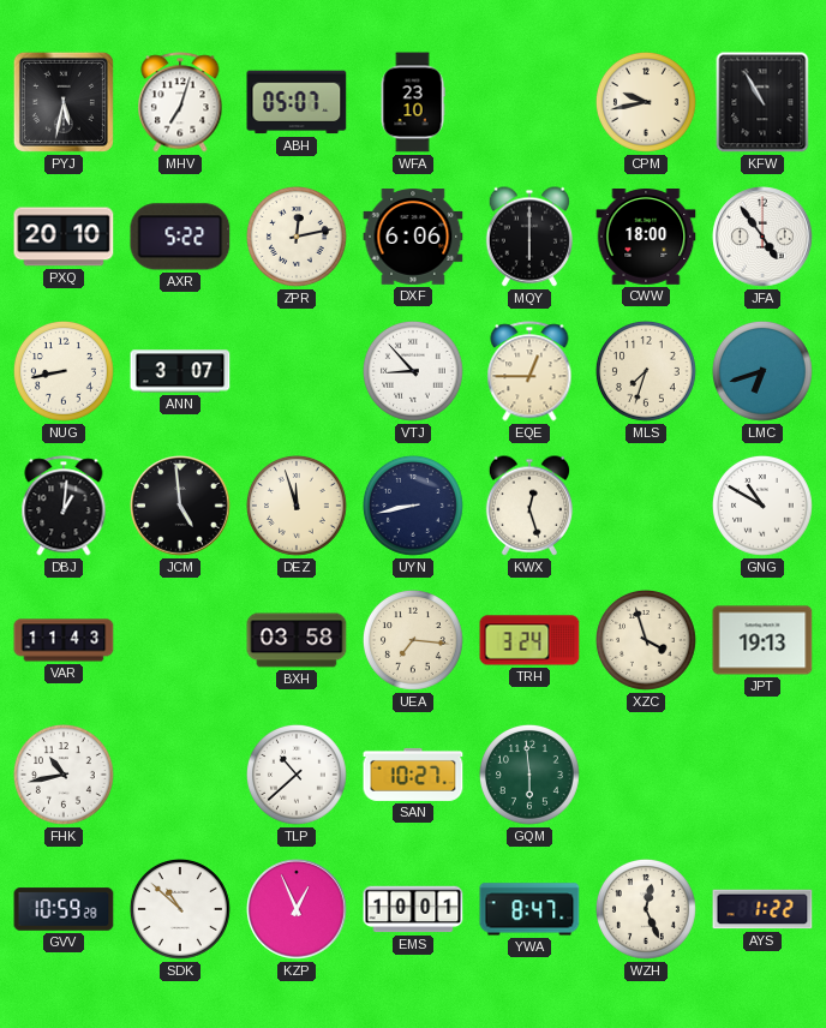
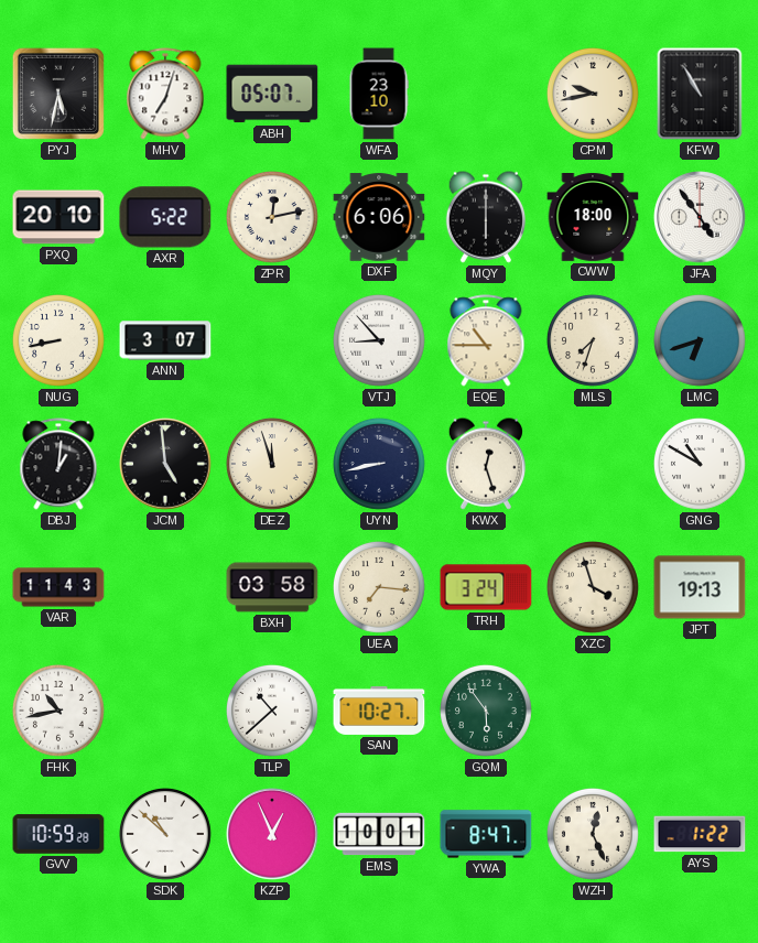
EQE: 12:45 -> 10:45
GQM: 5:59 -> 5:54
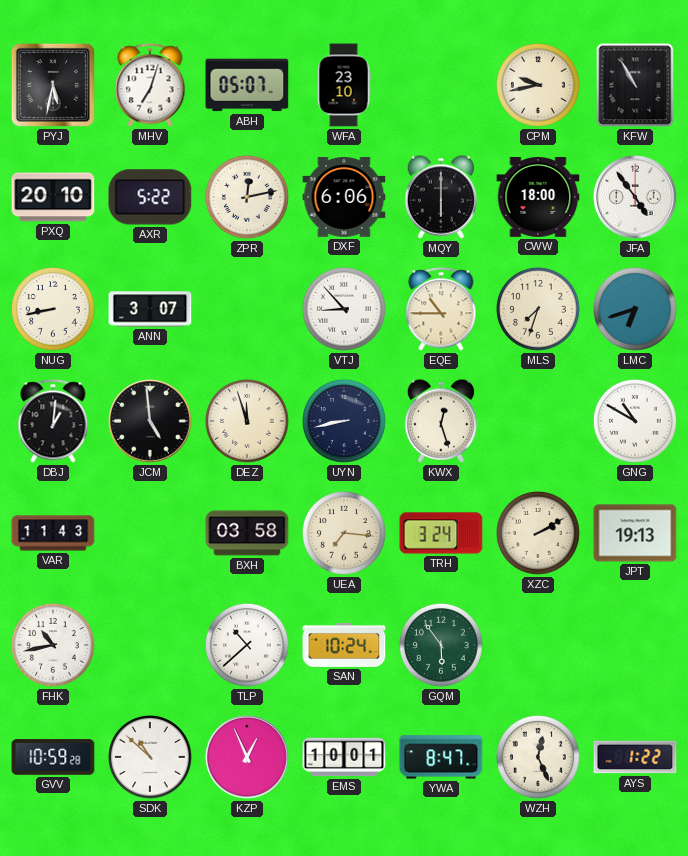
XZC: 3:57 -> 2:10
SAN: 10:27 -> 10:24
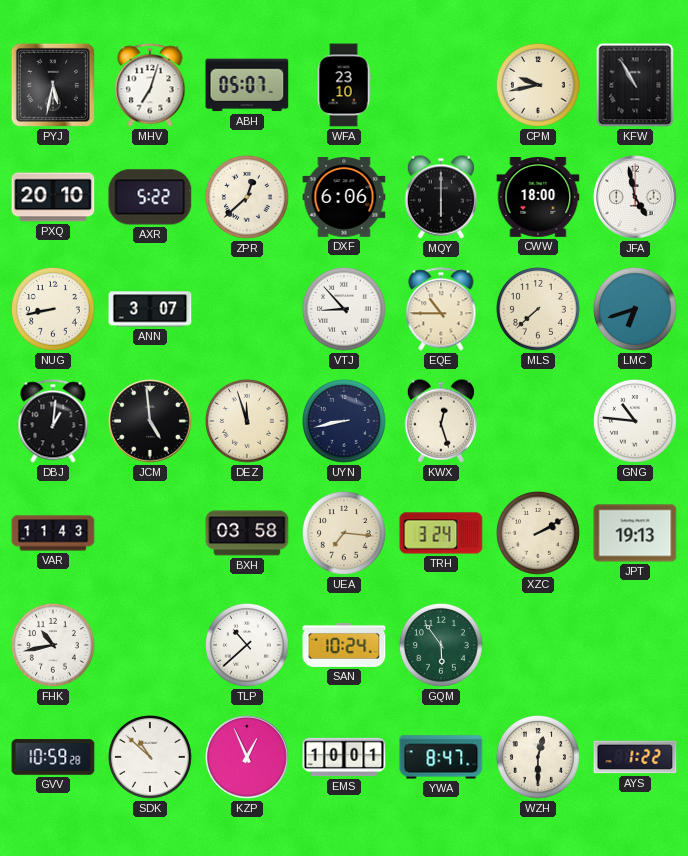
ZPR: 12:13 -> 12:38
JFA: 4:54 -> 4:58
MLS: 7:33 -> 7:38
GNG: 10:50 -> 10:46
WZH: 12:26 -> 12:30
